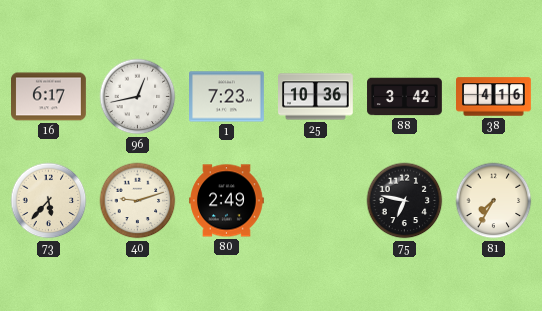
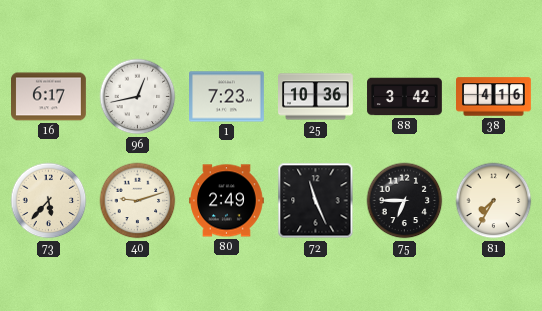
72: none -> 11:26
75: 6:47 -> 6:45
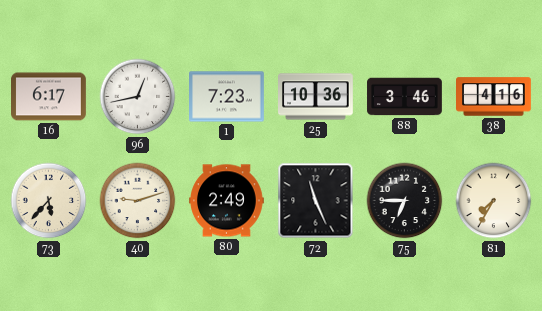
88: 3:42 -> 3:46
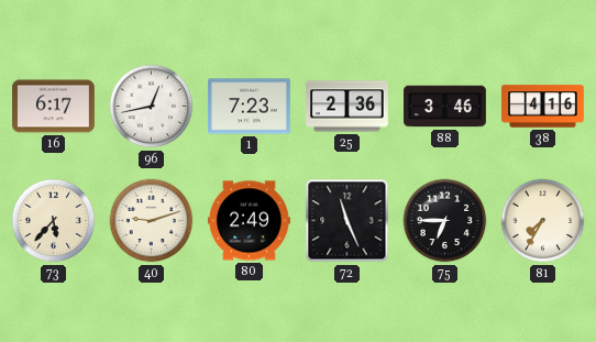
25: 10:36 -> 2:36
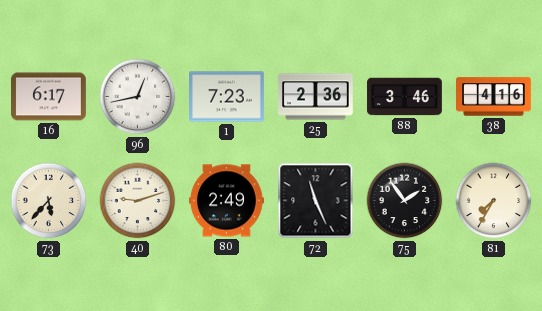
75: 6:45 -> 1:54
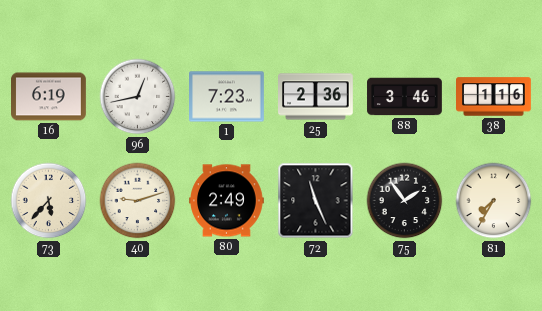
16: 6:17 -> 6:19
38: 4:16 -> 1:16
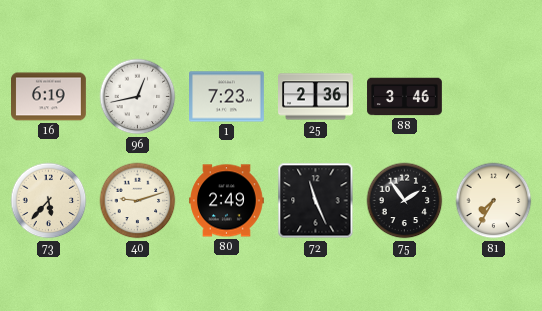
38: 1:16 -> none
